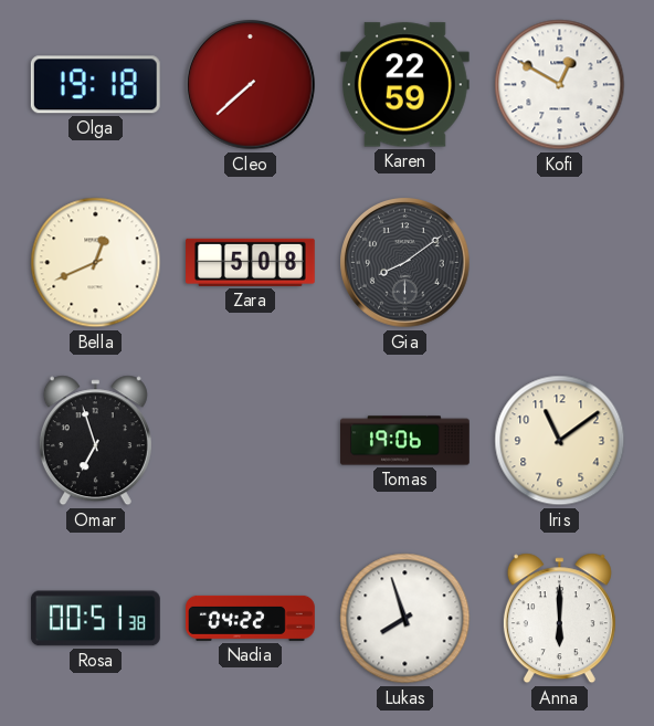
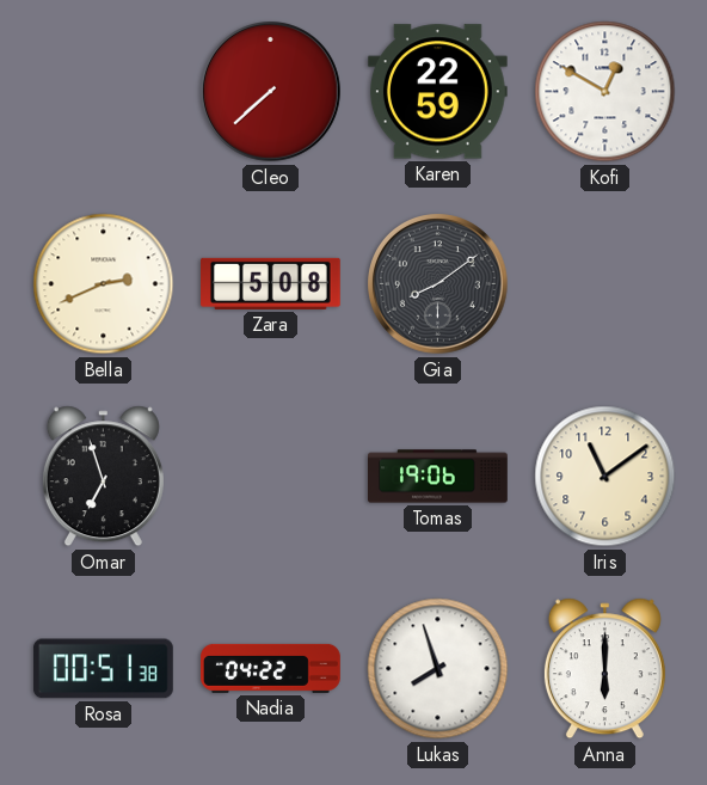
Olga: 19:18 -> none
Bella: 12:41 -> 2:41
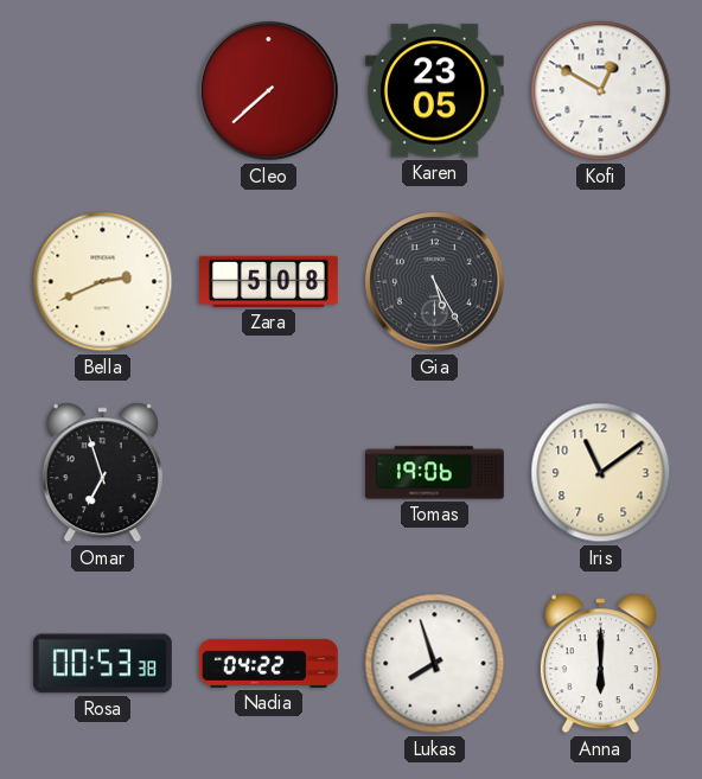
Karen: 22:59 -> 23:05
Gia: 8:09 -> 5:25
Rosa: 00:51 -> 00:53
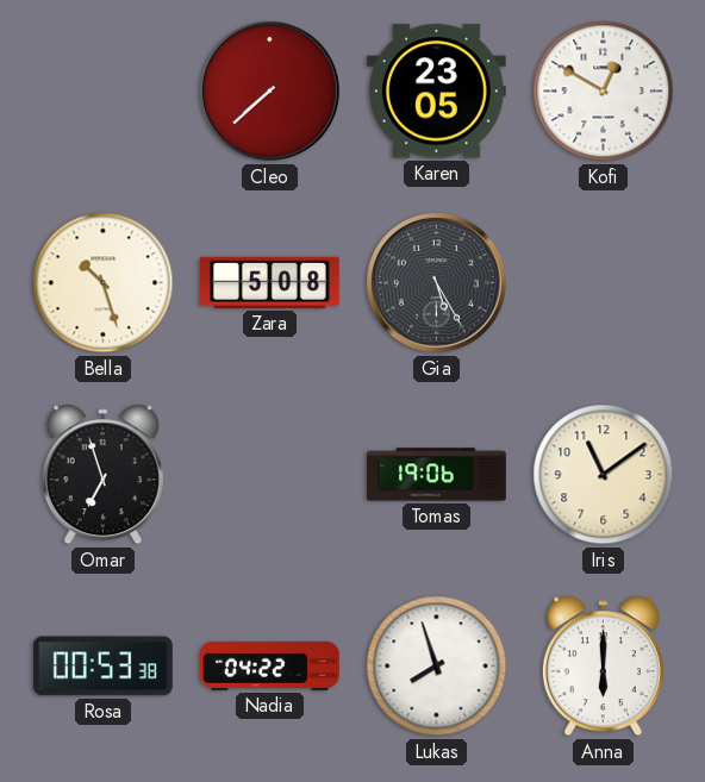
Bella: 2:41 -> 10:27
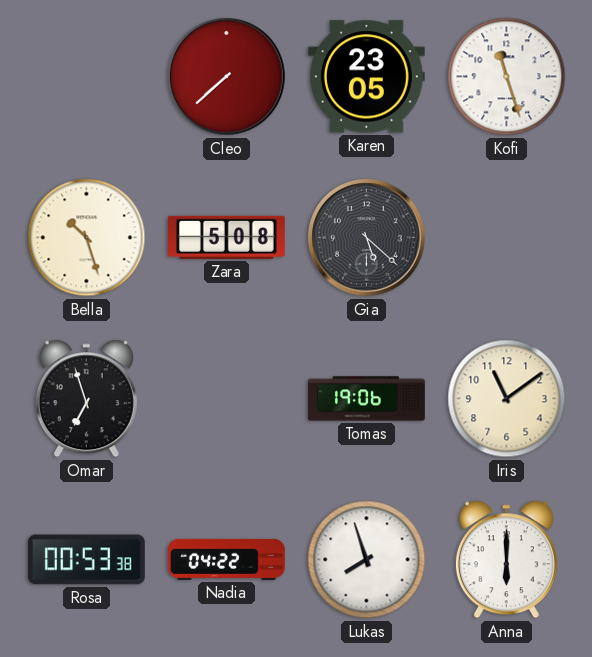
Kofi: 12:50 -> 11:27
Gia: 5:25 -> 5:22
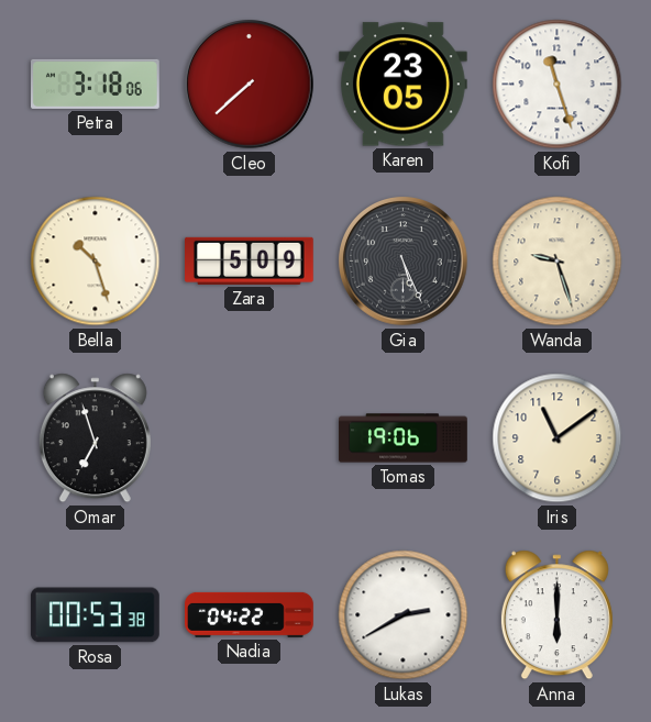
Petra: none -> 3:18
Zara: 5:08 -> 5:09
Gia: 5:22 -> 5:26
Wanda: none -> 9:27
Lukas: 7:57 -> 2:40
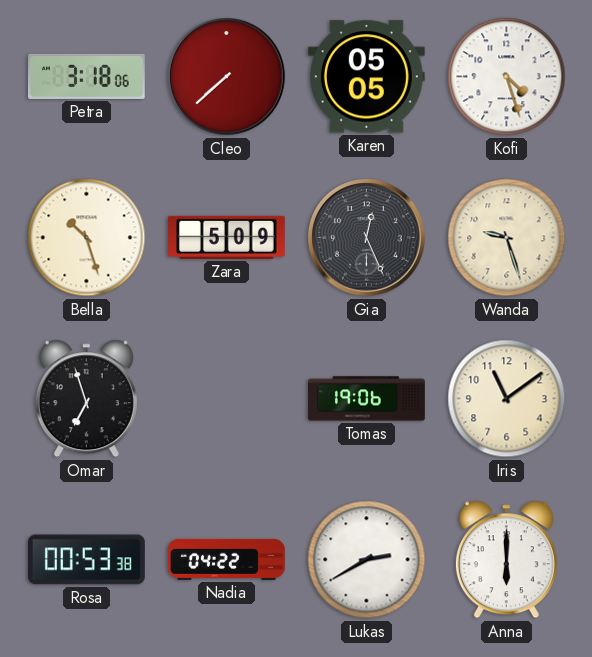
Karen: 23:05 -> 05:05
Kofi: 11:27 -> 4:27
Gia: 5:26 -> 12:26
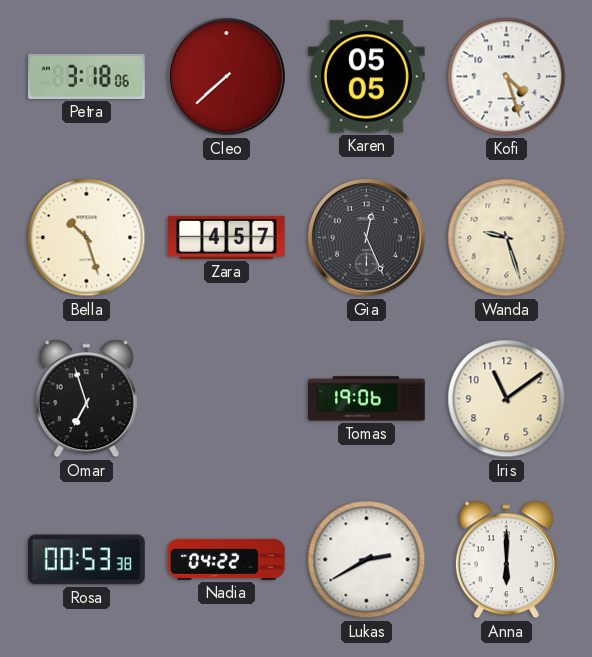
Zara: 5:09 -> 4:57
